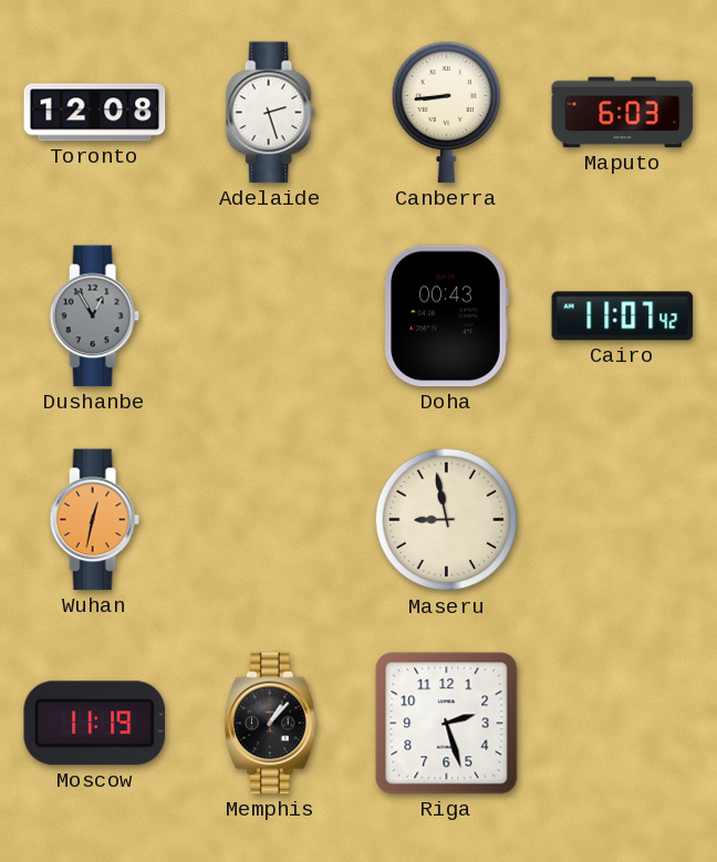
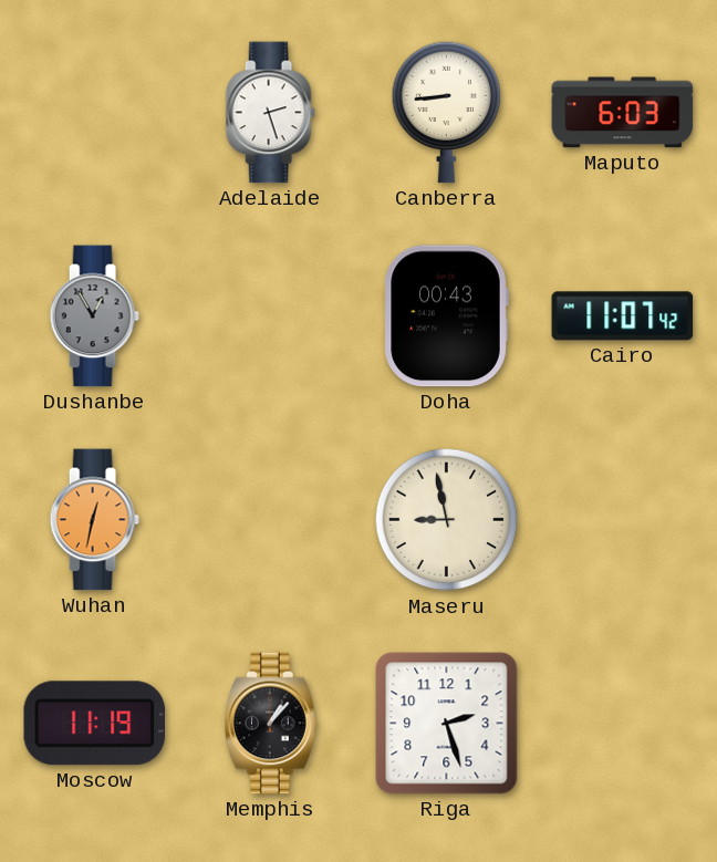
Toronto: 12:08 -> none
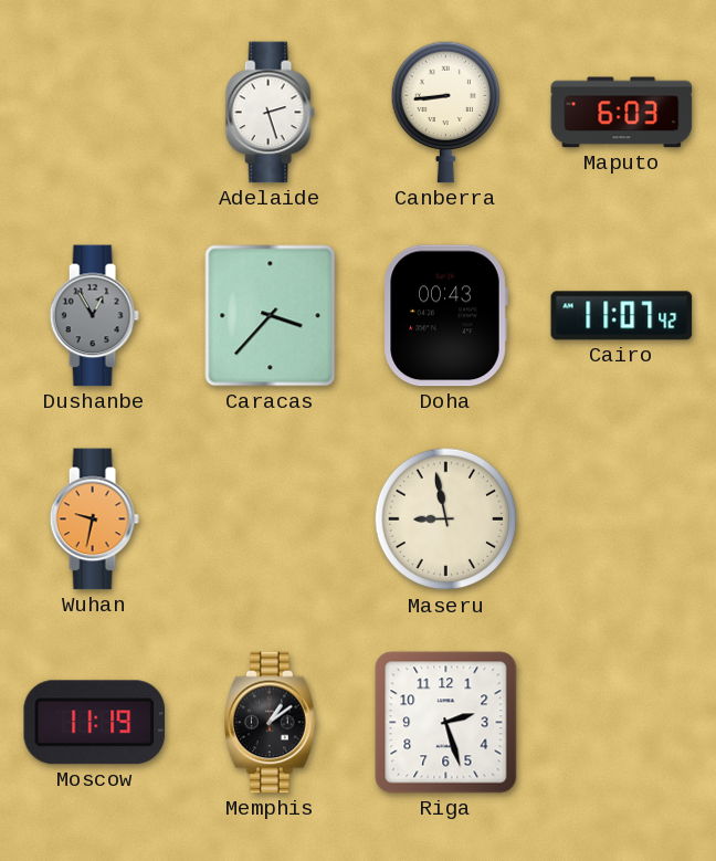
Caracas: none -> 3:37
Wuhan: 12:32 -> 9:32
Memphis: 1:07 -> 1:09
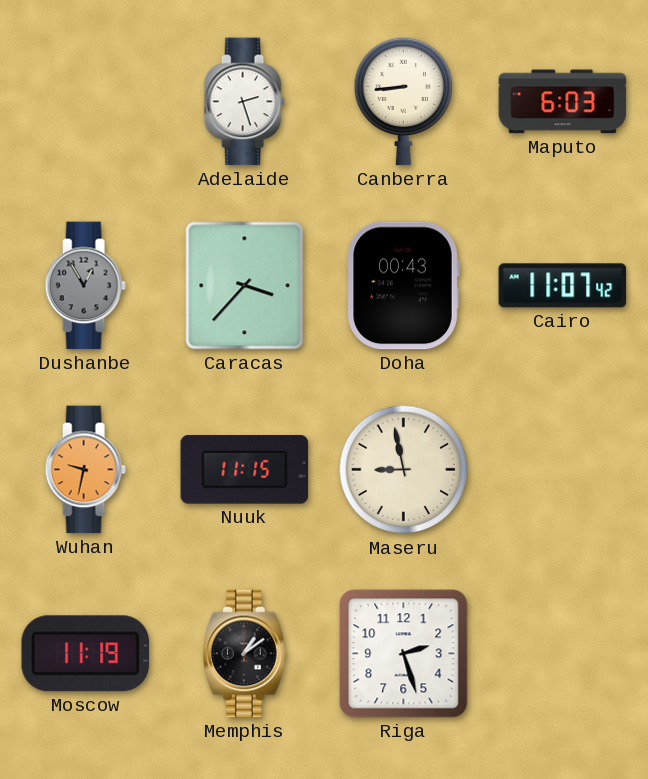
Nuuk: none -> 11:15
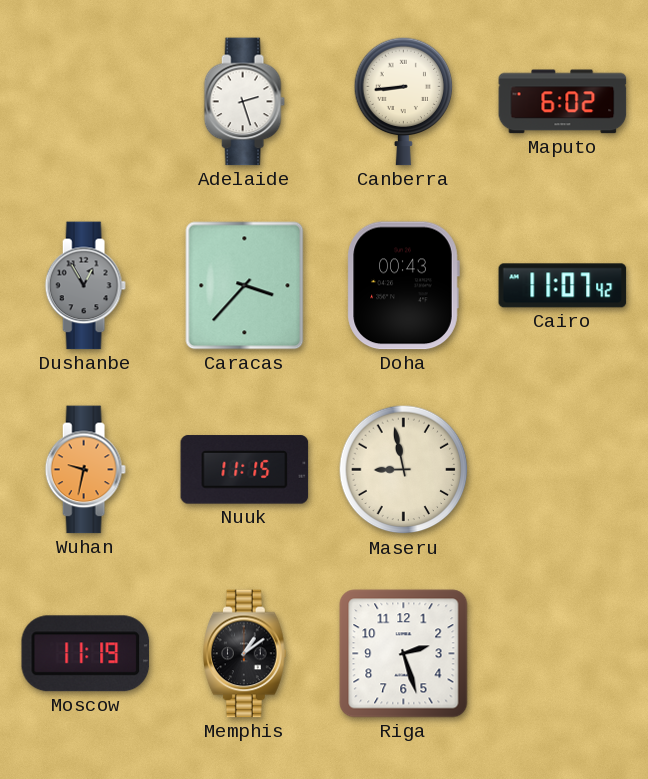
Maputo: 6:03 -> 6:02
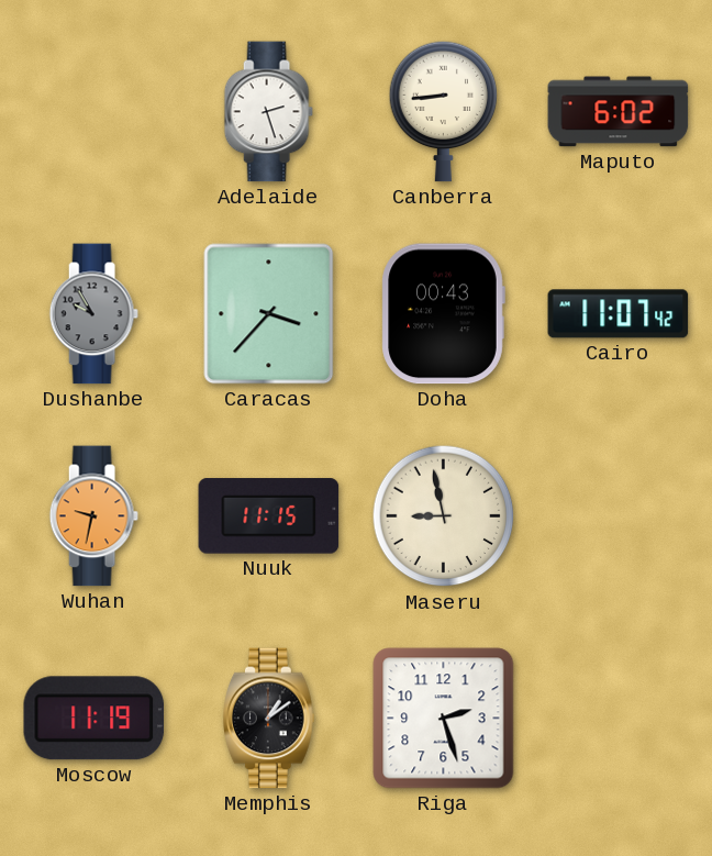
Dushanbe: 12:55 -> 9:55
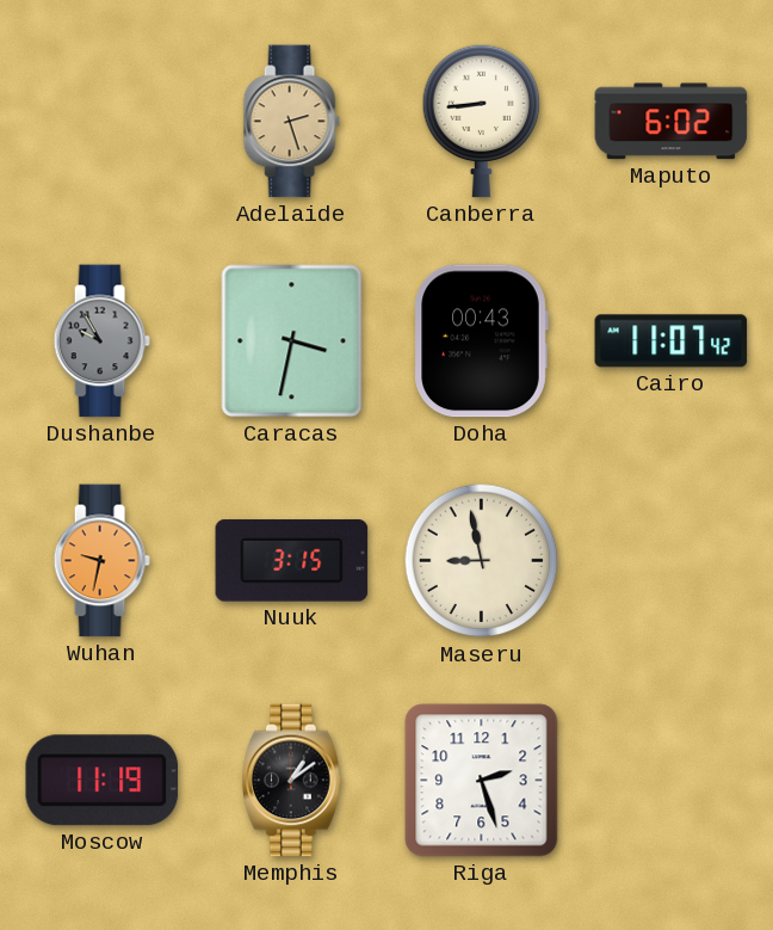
Adelaide dial: white -> champagne
Caracas: 3:37 -> 3:32
Nuuk: 11:15 -> 3:15
